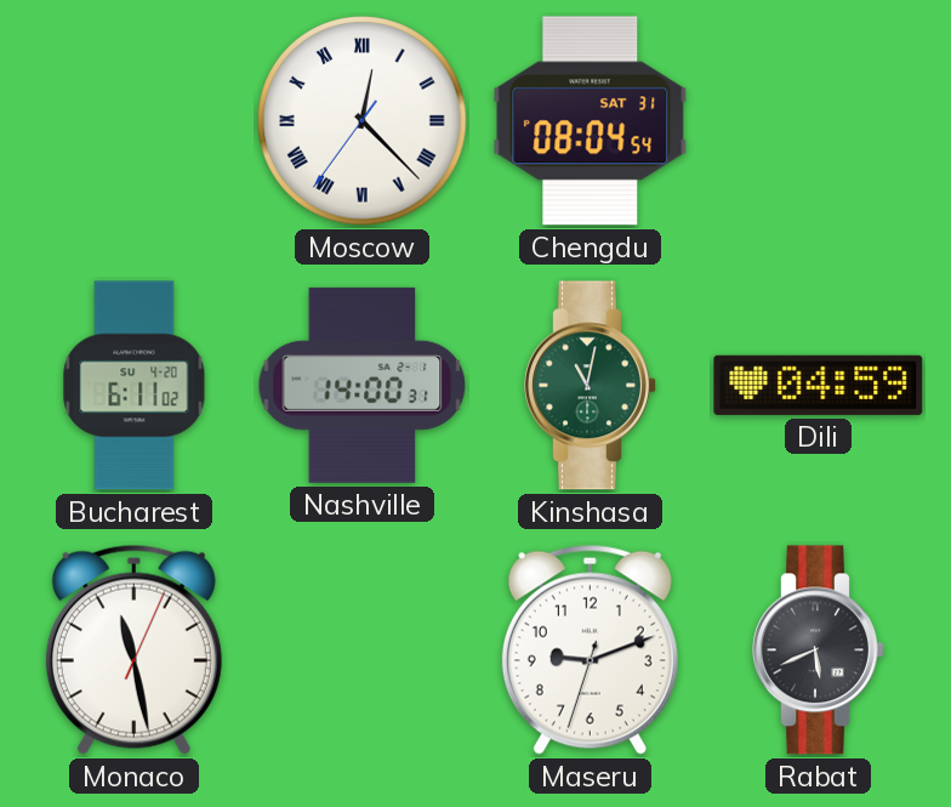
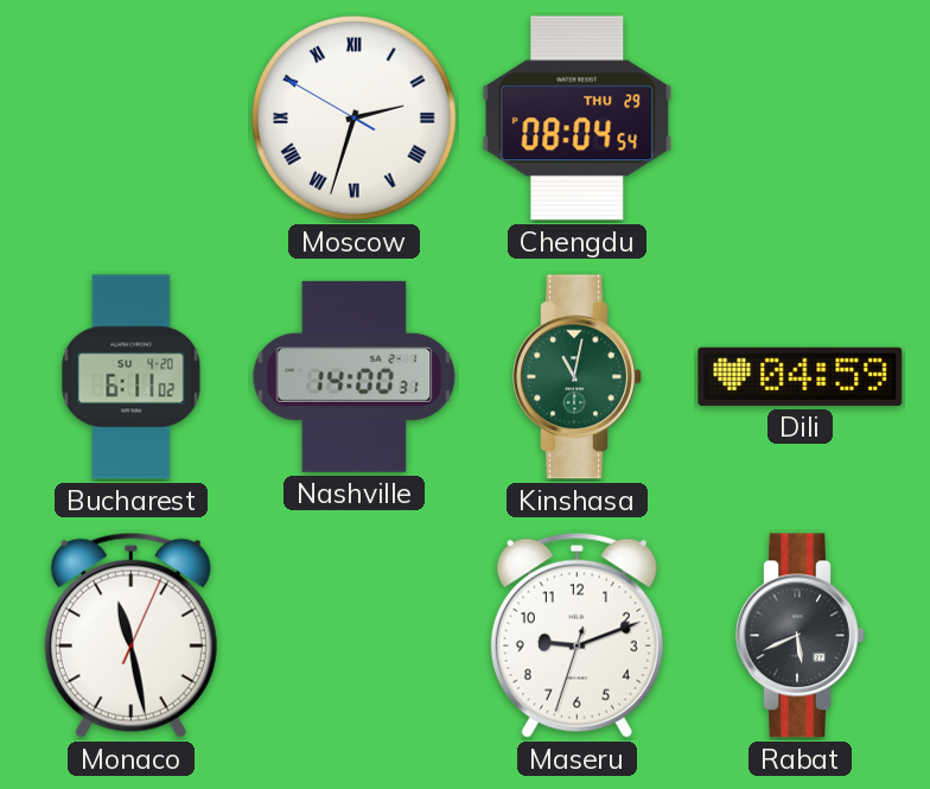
Moscow: 12:22 -> 2:32
Chengdu date: SAT 31 -> THU 29
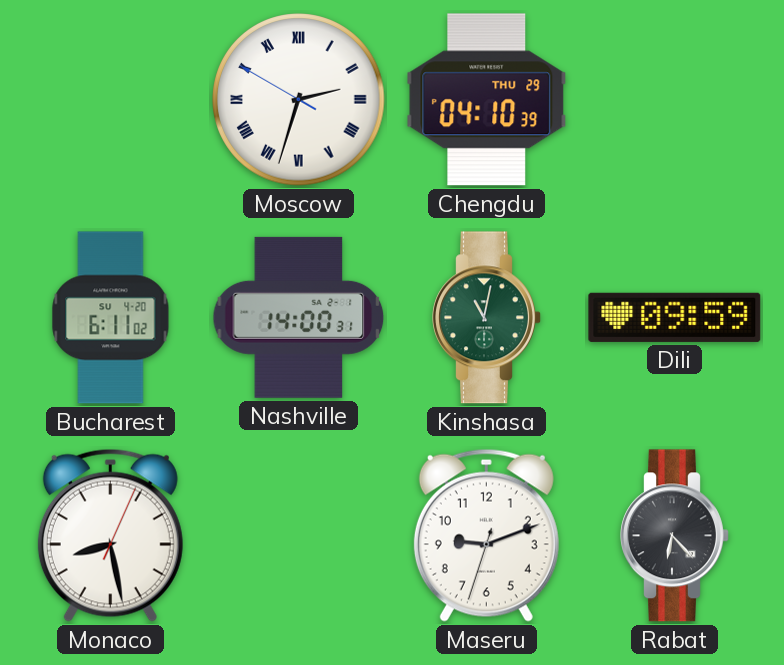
Chengdu: 08:04 -> 04:10
Dili: 04:59 -> 09:59
Monaco: 11:28 -> 8:28
Rabat: 5:41 -> 6:23
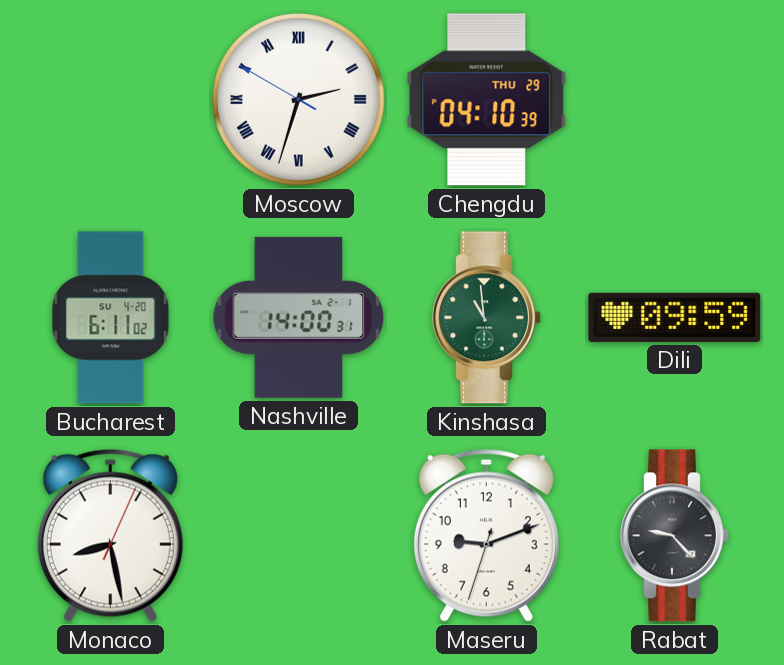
Kinshasa: 11:02 -> 10:59
Rabat: 6:23 -> 9:23
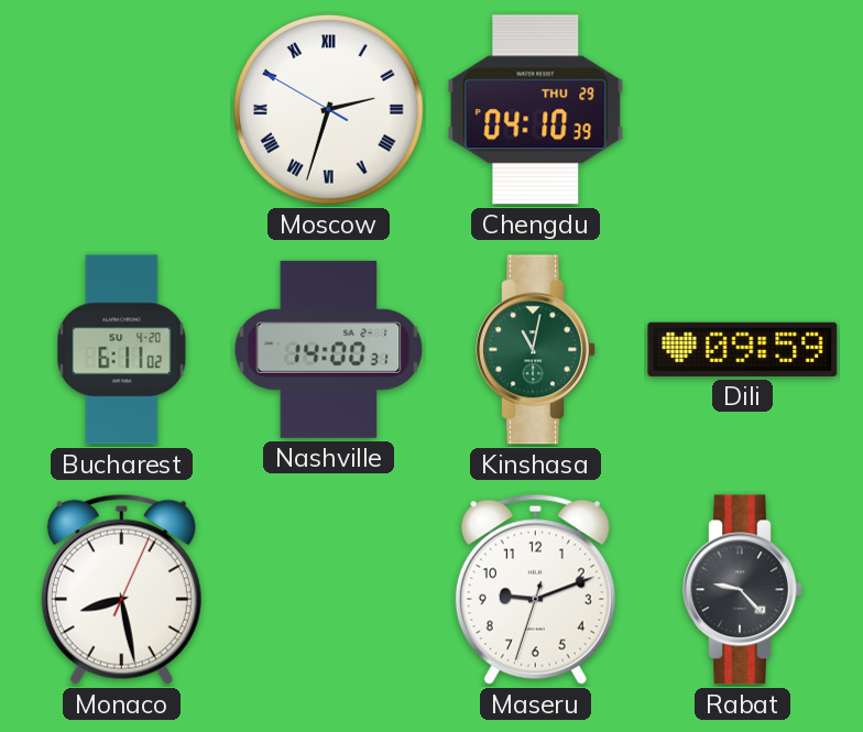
Kinshasa: 10:59 -> 11:02
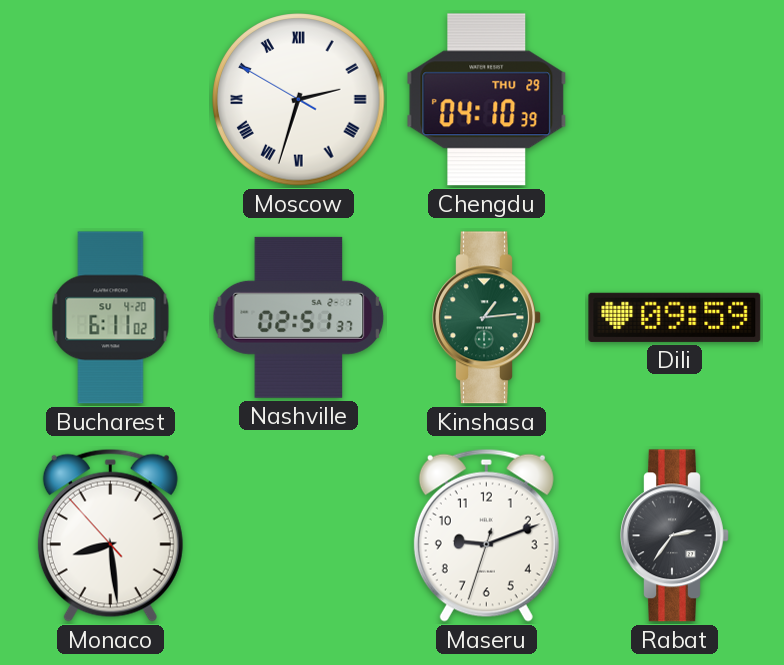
Nashville: 14:00 -> 02:51
Kinshasa: 11:02 -> 1:14
Monaco: 8:28:04 -> 8:28:53
Rabat: 9:23 -> 2:36
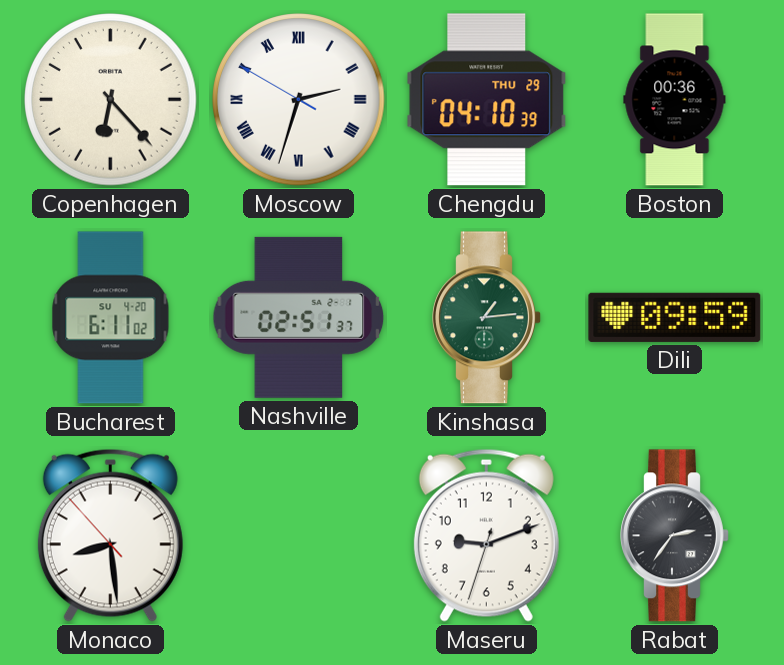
Copenhagen: none -> 6:23
Boston: none -> 00:36
